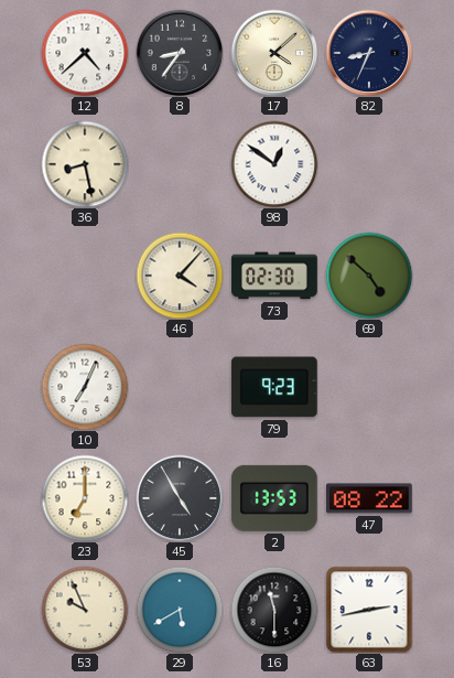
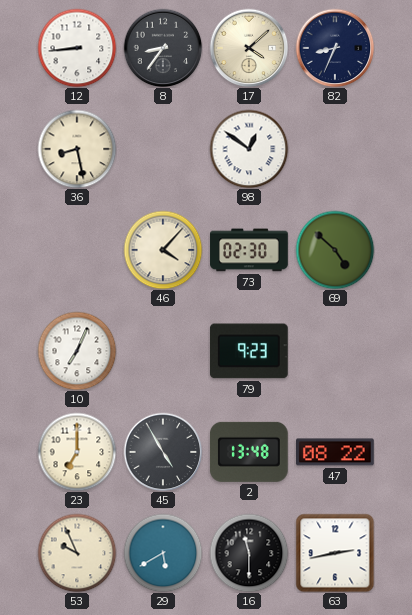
12: 4:38 -> 8:44
2: 13:53 -> 13:48
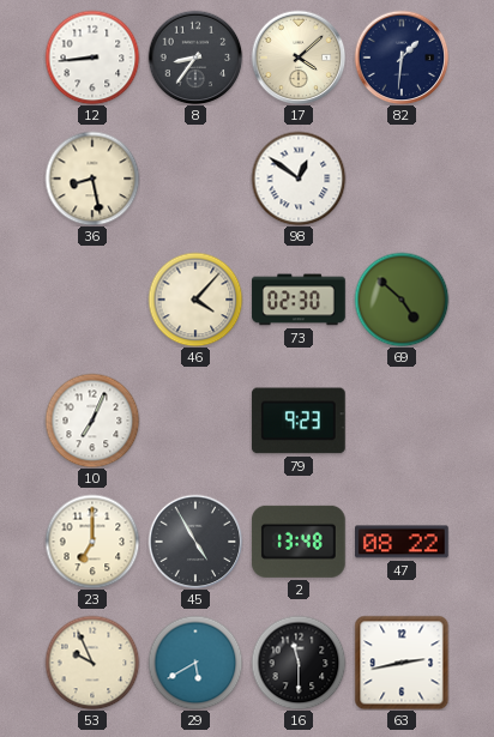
82: 8:34 -> 1:31
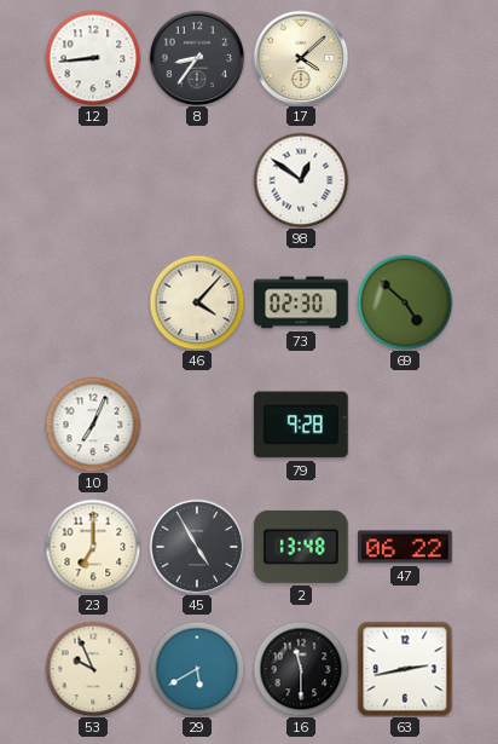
82: 1:31 -> none
36: 8:28 -> none
79: 9:23 -> 9:28
47: 08:22 -> 06:22
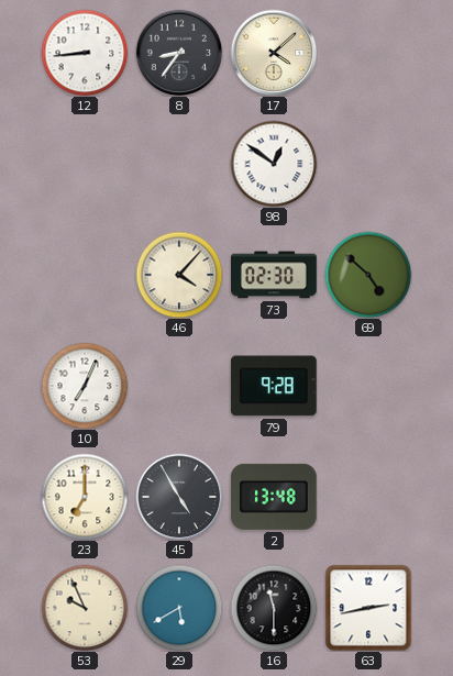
47: 06:22 -> none
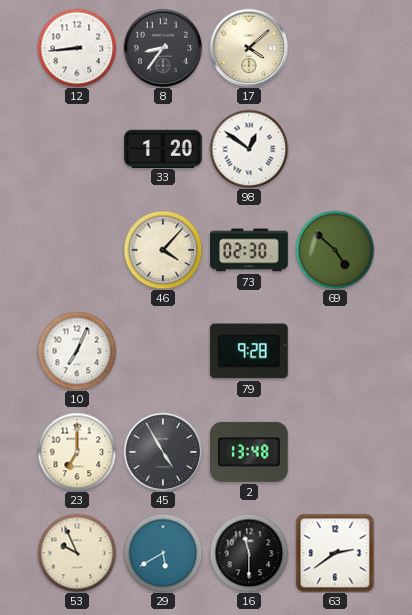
33: none -> 1:20
63: 2:43 -> 2:39
